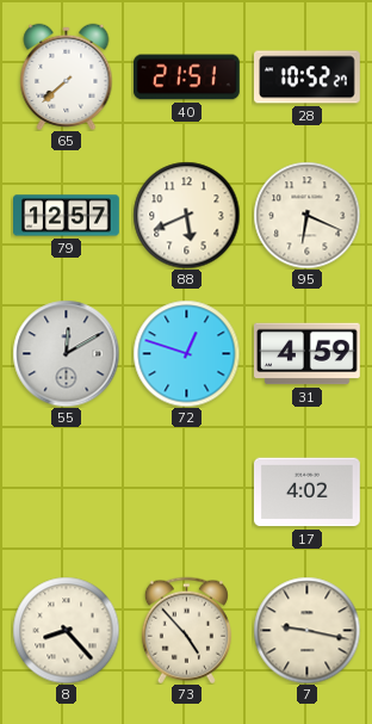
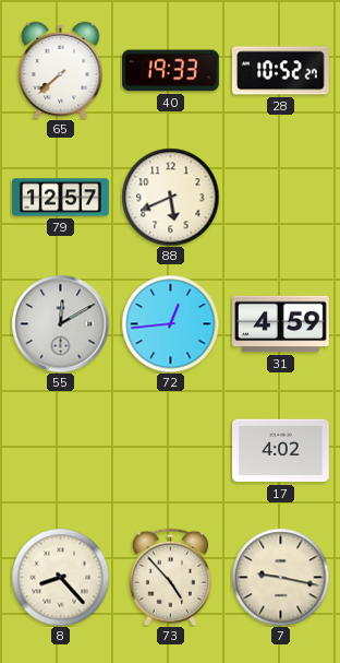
40: 21:51 -> 19:33
95: 6:19 -> none
72: 12:48 -> 12:44
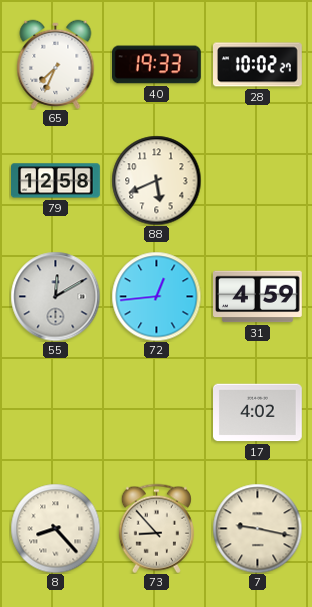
65: 7:38 -> 7:34
28: 10:52 -> 10:02
79: 12:57 -> 12:58
73: 4:53 -> 8:53
